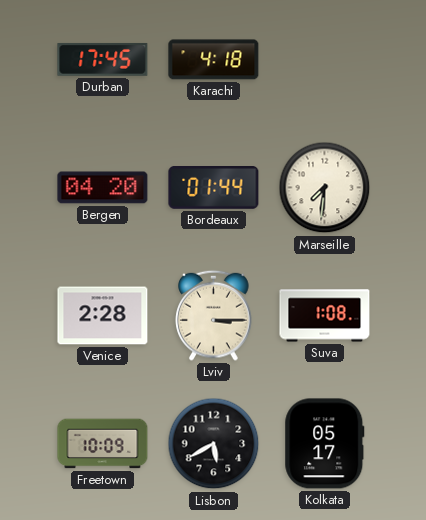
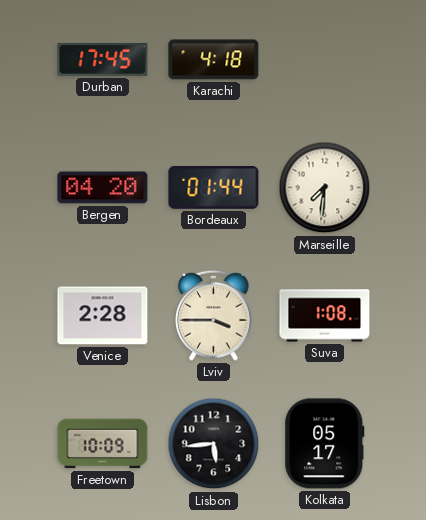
Lviv: 3:15 -> 3:45
Lisbon: 5:40 -> 5:44
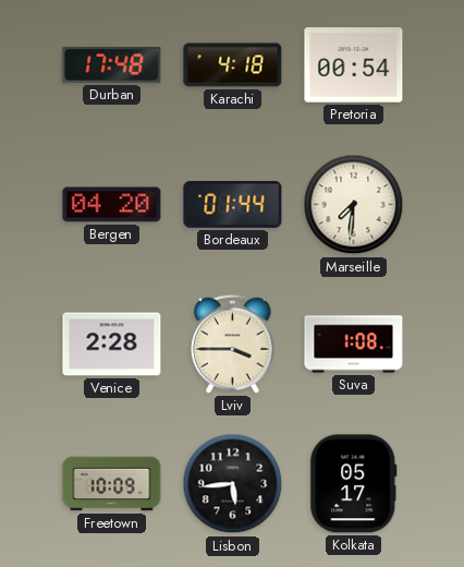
Durban: 17:45 -> 17:48
Pretoria: none -> 00:54
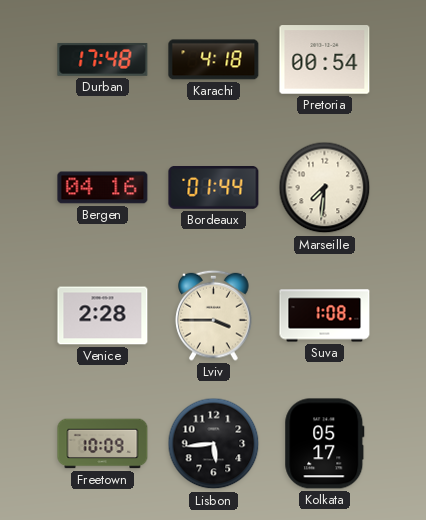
Bergen: 04:20 -> 04:16
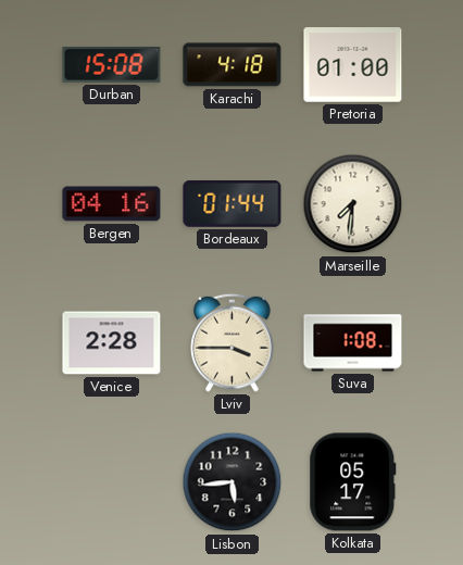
Durban: 17:48 -> 15:08
Pretoria: 00:54 -> 01:00
Freetown: 10:09 -> none
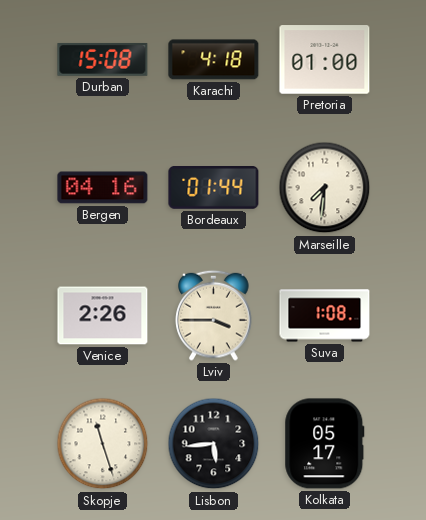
Venice: 2:28 -> 2:26
Skopje: none -> 11:27
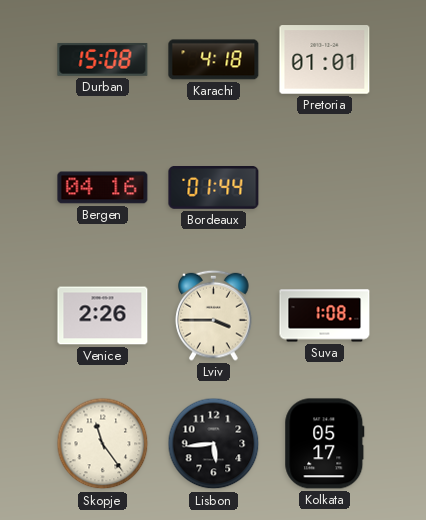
Pretoria: 01:00 -> 01:01
Marseille: 7:31 -> none
Skopje: 11:27 -> 11:24
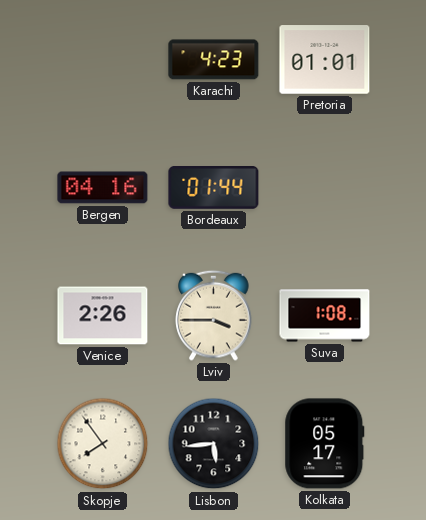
Durban: 15:08 -> none
Karachi: 4:18 -> 4:23
Skopje: 11:24 -> 7:54
